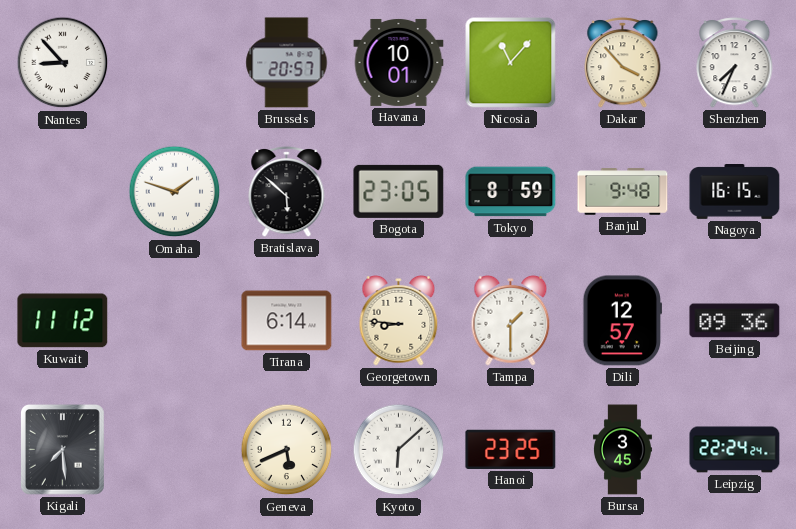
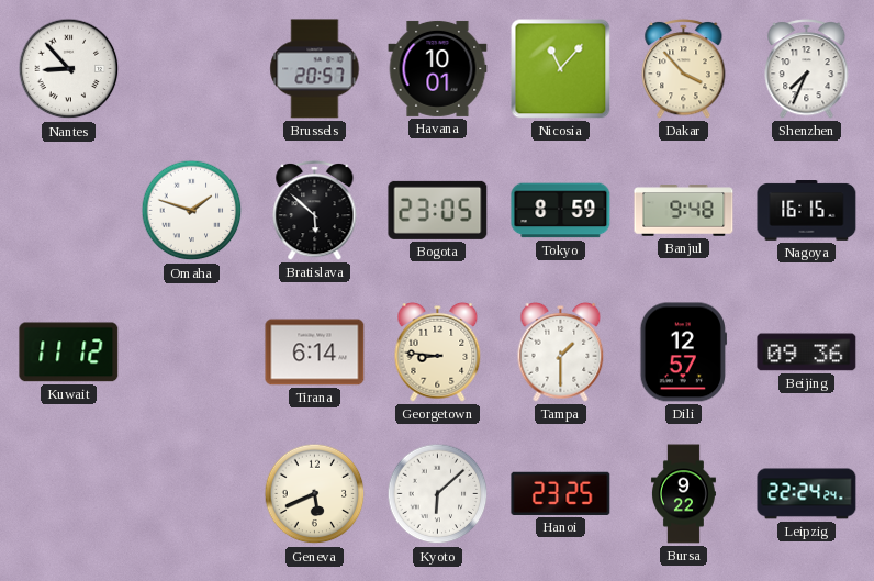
Kigali: 7:29 -> none
Bursa: 3:45 -> 9:22
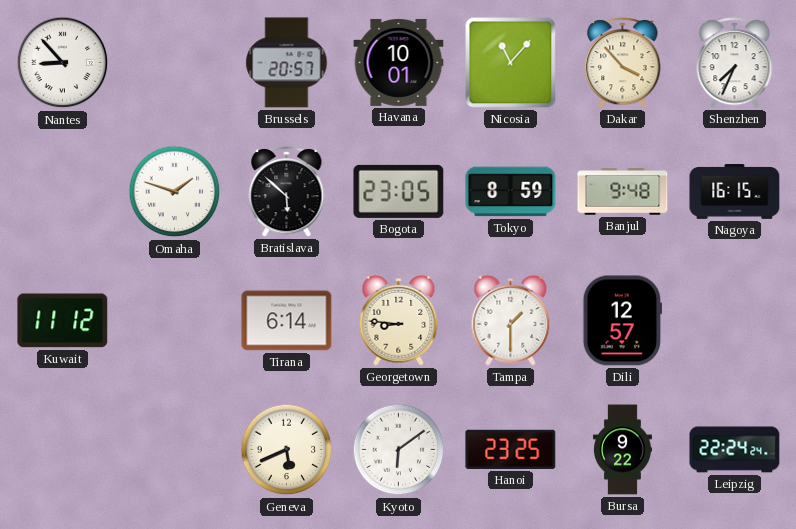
Beijing: 09:36 -> none
Kyoto: 6:08 -> 6:09
